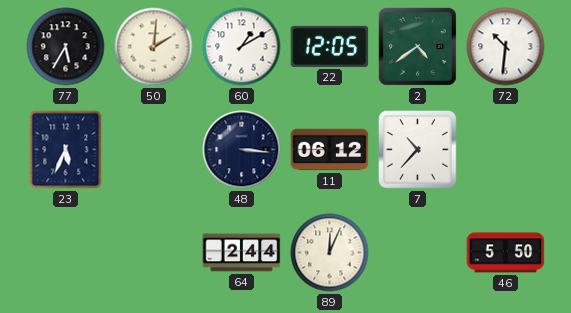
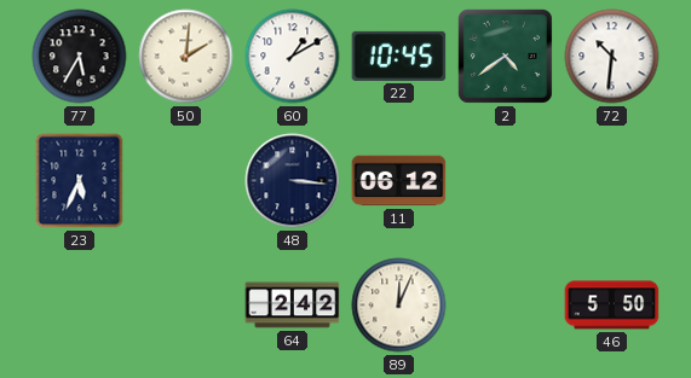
22: 12:05 -> 10:45
7: 10:37 -> none
64: 2:44 -> 2:42
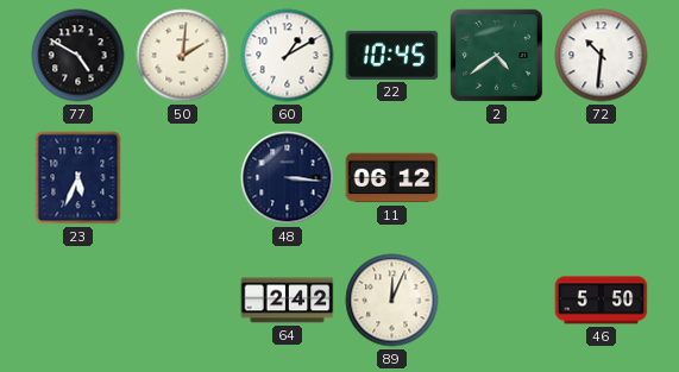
77: 5:35 -> 4:50
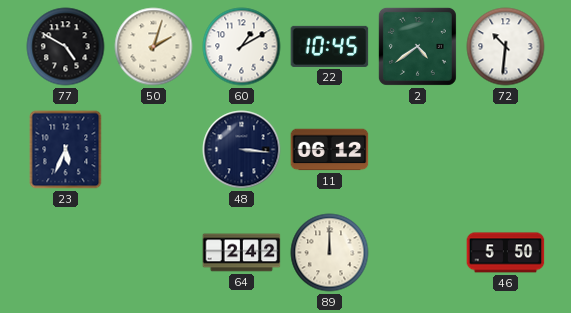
50: 2:01 -> 2:03
89: 12:04 -> 12:00
